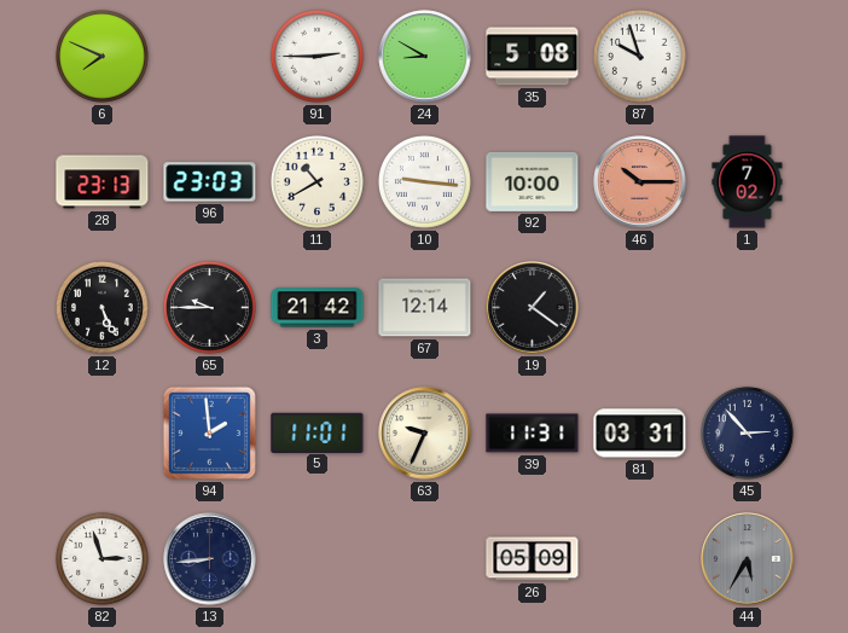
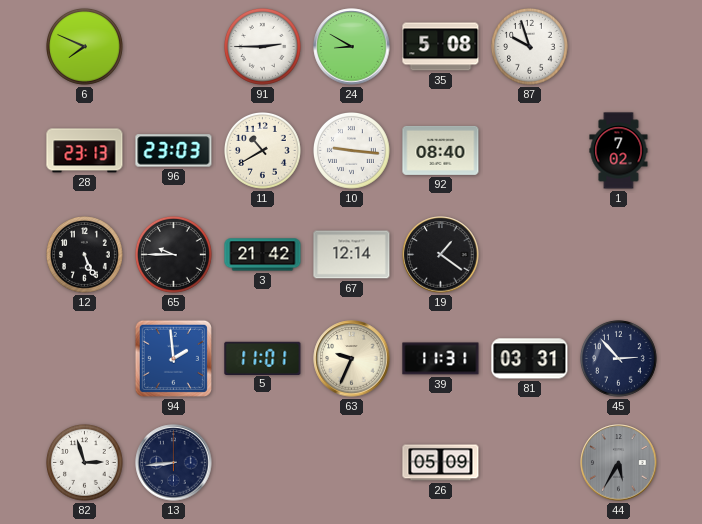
92: 10:00 -> 08:40
46: 10:15 -> none
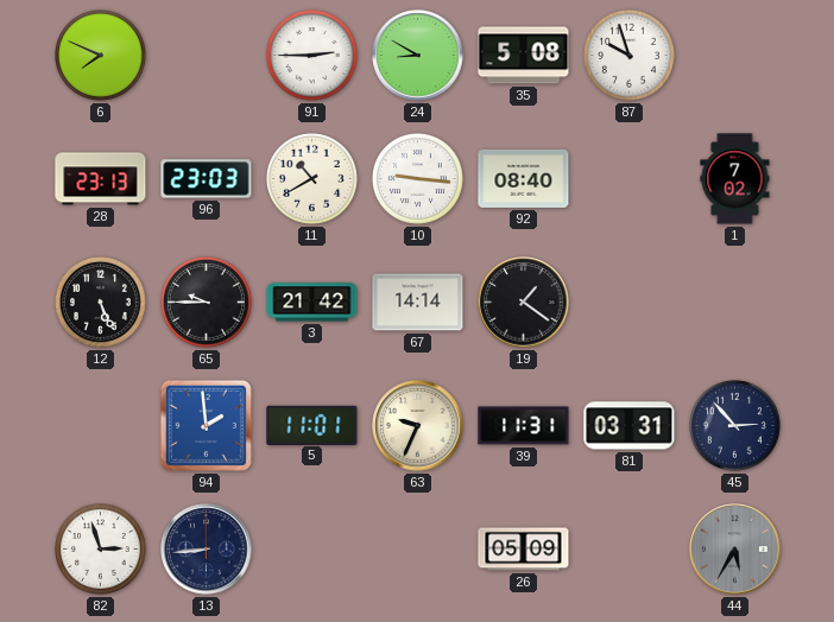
67: 12:14 -> 14:14
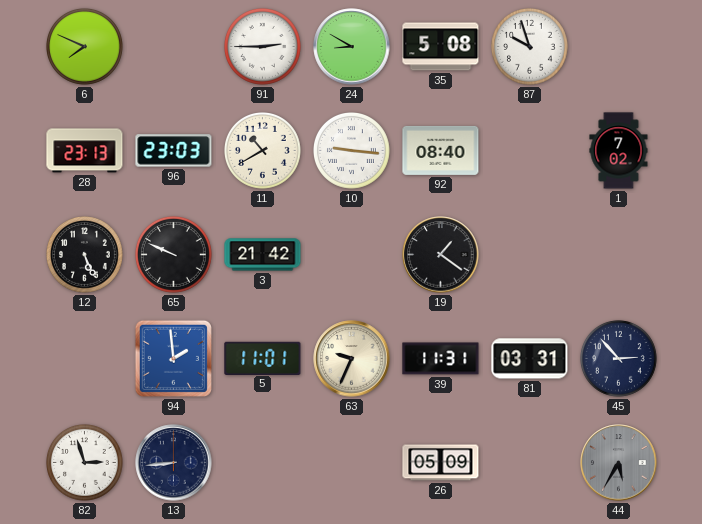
65: 9:45 -> 9:49
67: 14:14 -> none
